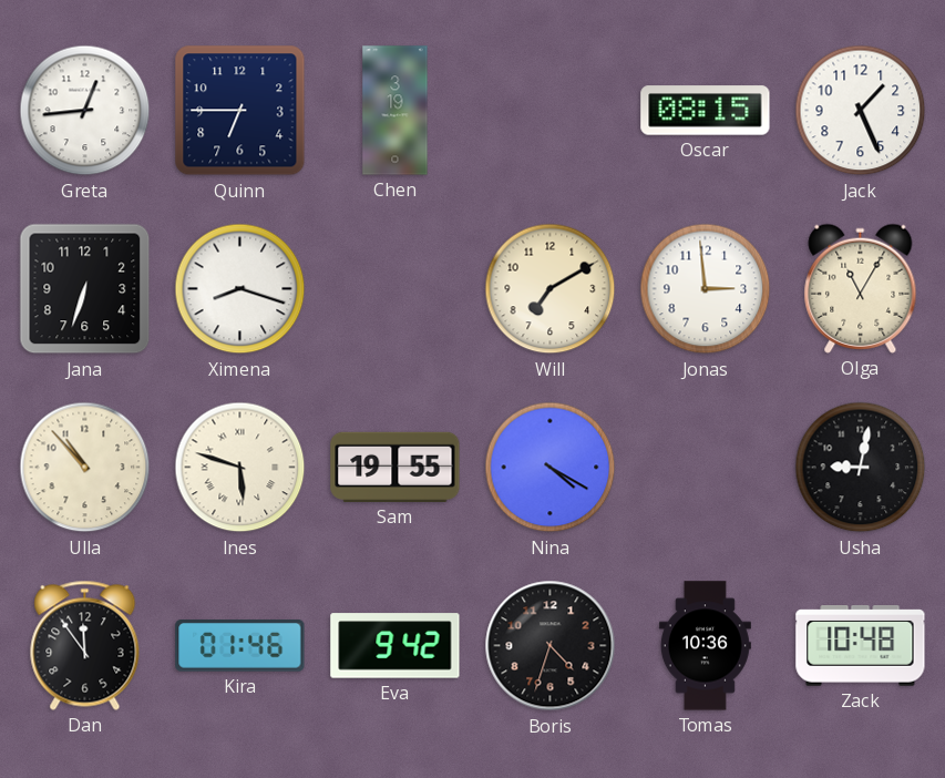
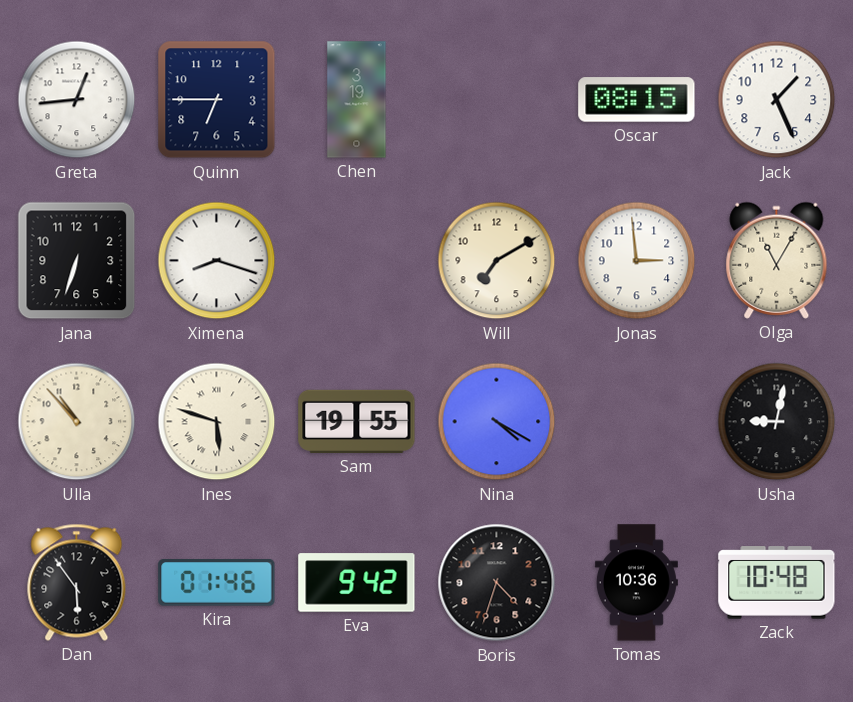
Dan: 11:54 -> 5:54
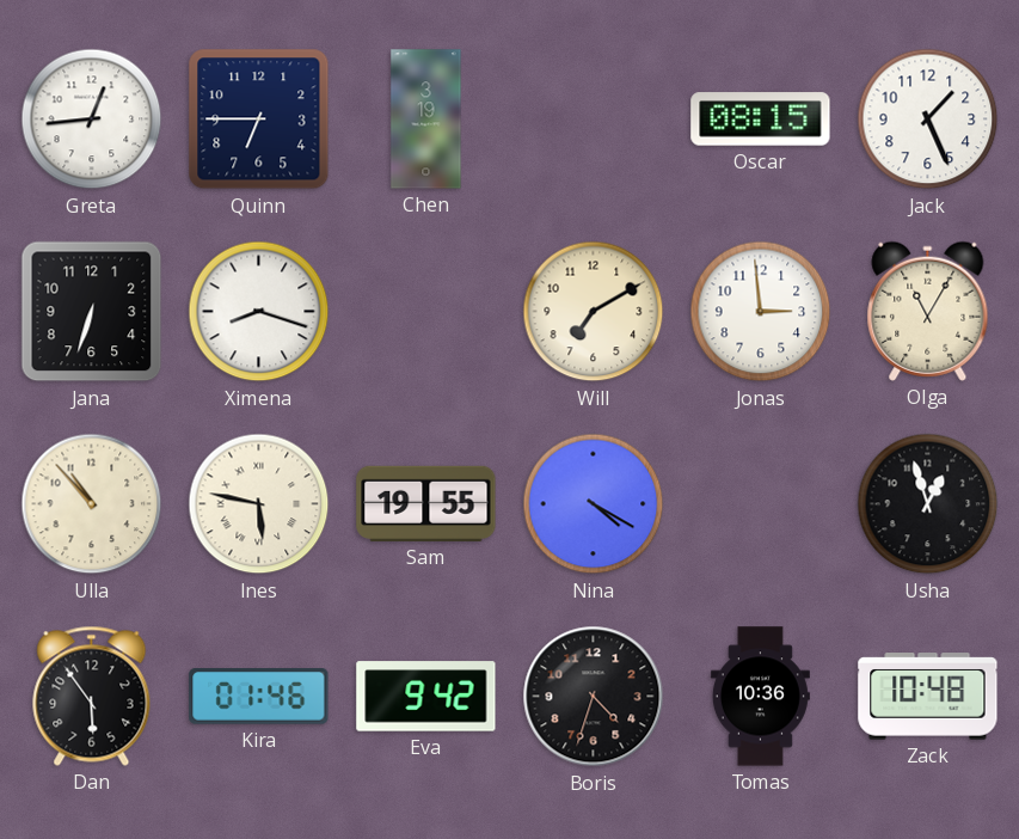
Ines: 5:48 -> 5:47
Usha: 9:02 -> 12:57
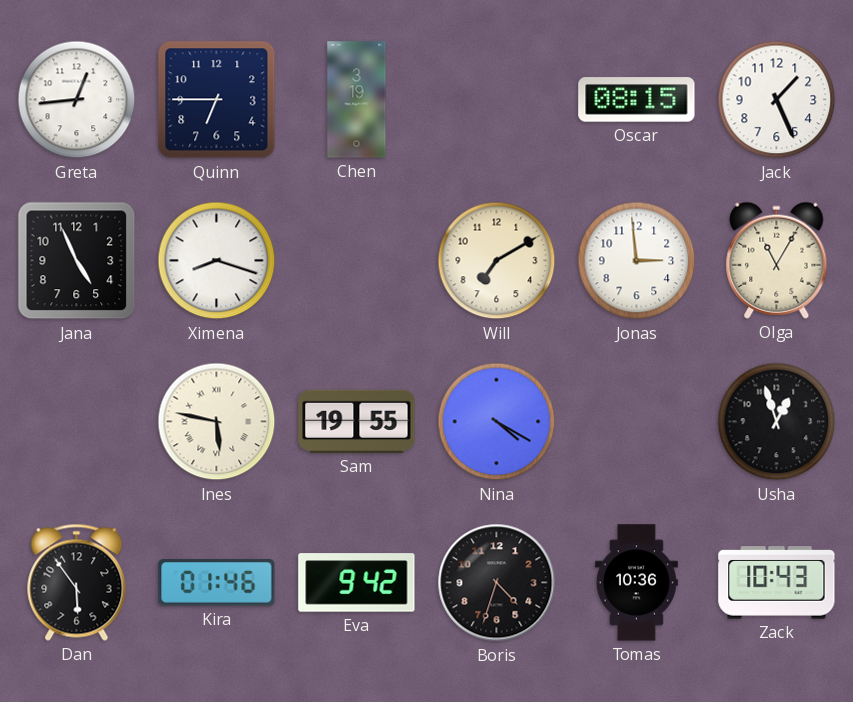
Jana: 6:33 -> 4:56
Ulla: 10:53 -> none
Zack: 10:48 -> 10:43
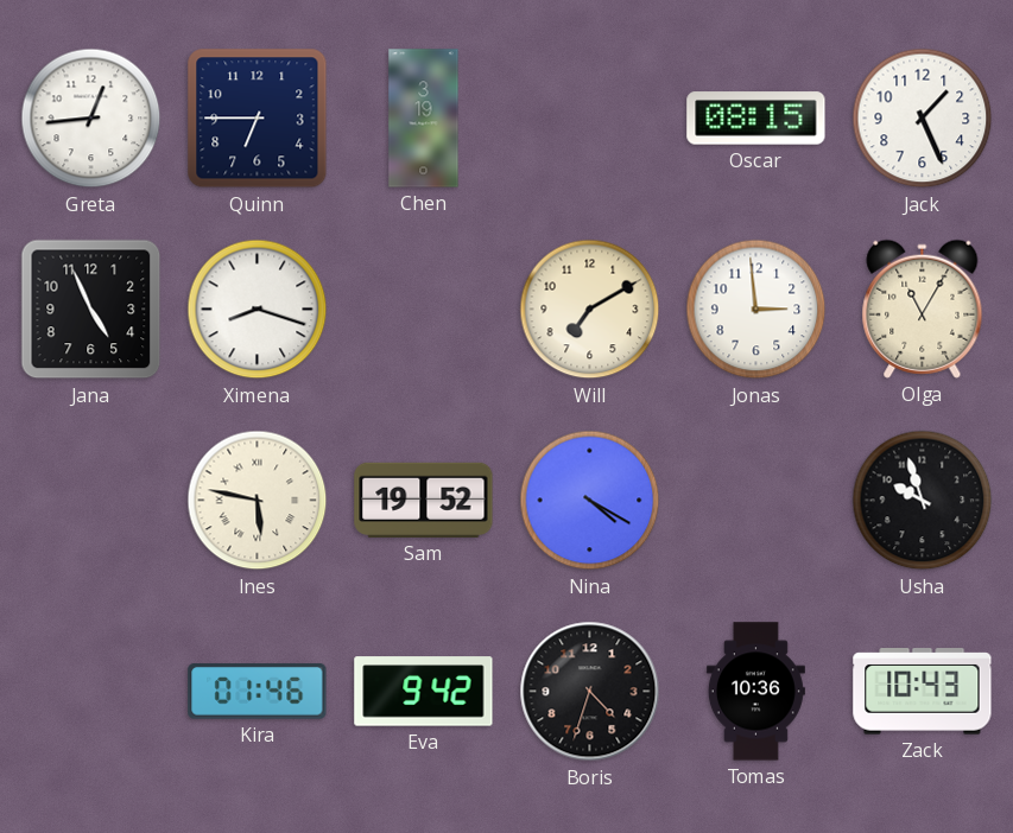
Sam: 19:55 -> 19:52
Usha: 12:57 -> 9:57
Dan: 5:54 -> none
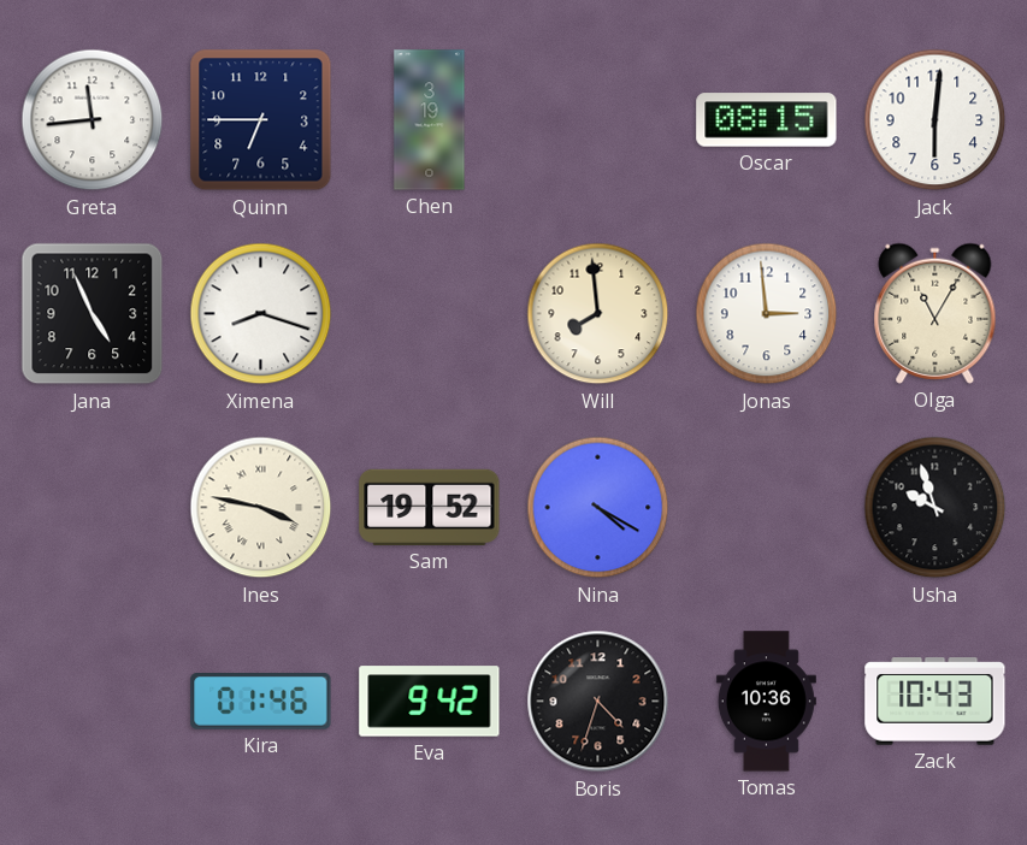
Greta: 12:44 -> 11:44
Jack: 1:26 -> 6:01
Will: 7:10 -> 7:59
Ines: 5:47 -> 3:47
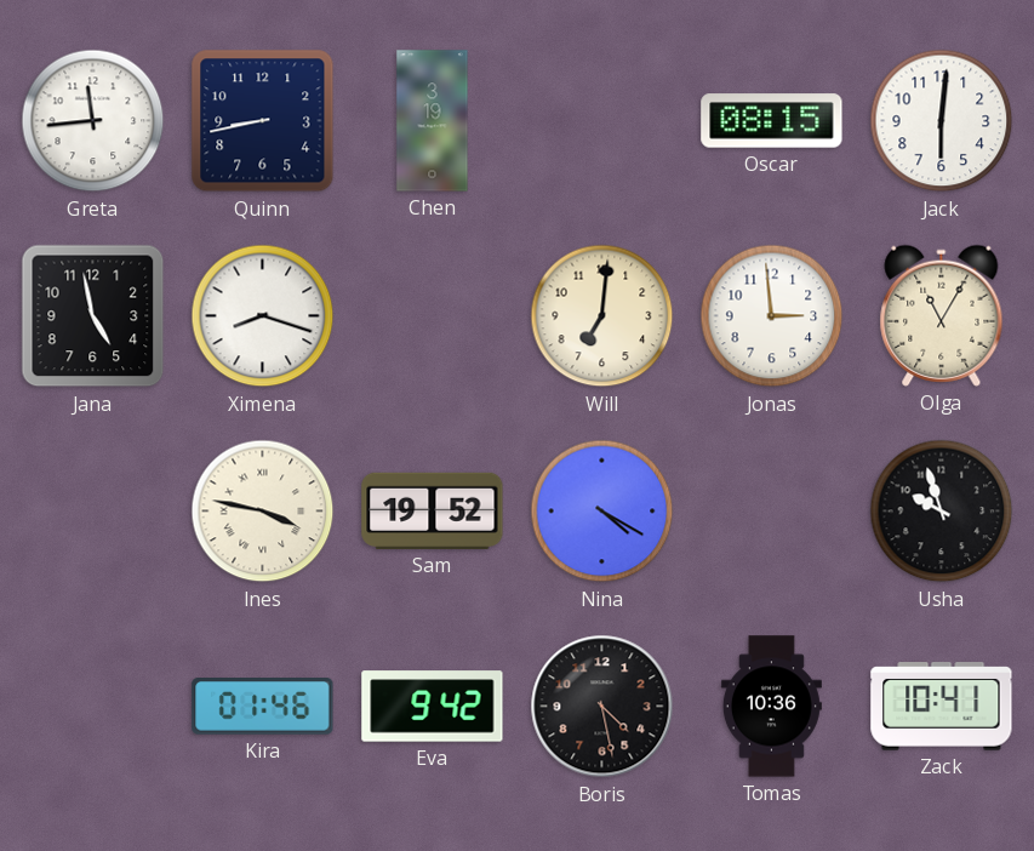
Quinn: 6:45 -> 8:43
Jana: 4:56 -> 4:58
Will: 7:59 -> 7:01
Boris: 4:33 -> 4:28
Zack: 10:43 -> 10:41
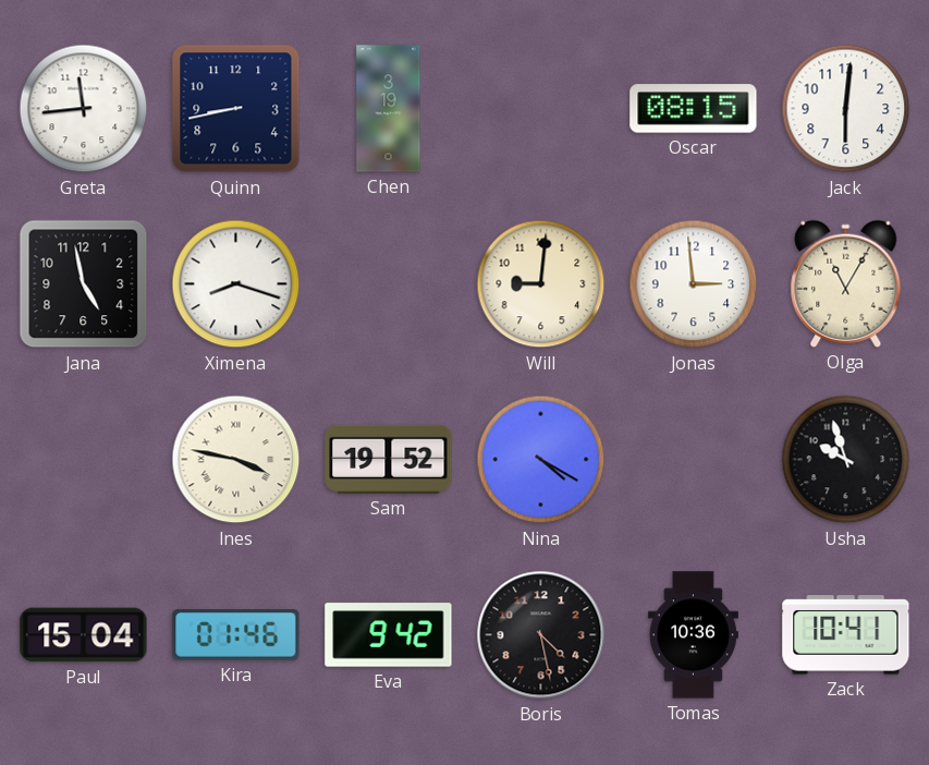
Will: 7:01 -> 9:01
Paul: none -> 15:04
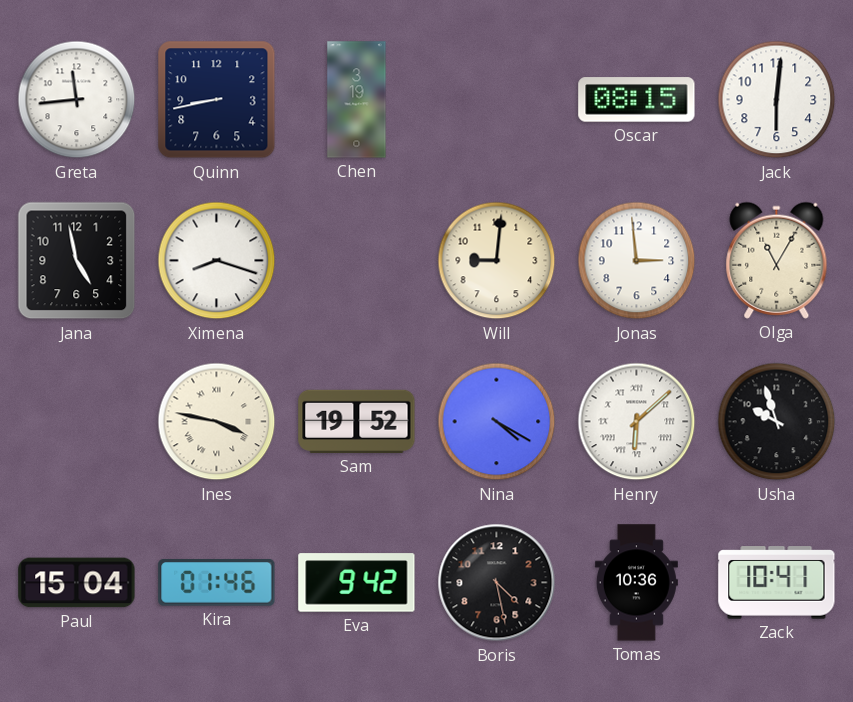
Henry: none -> 6:08
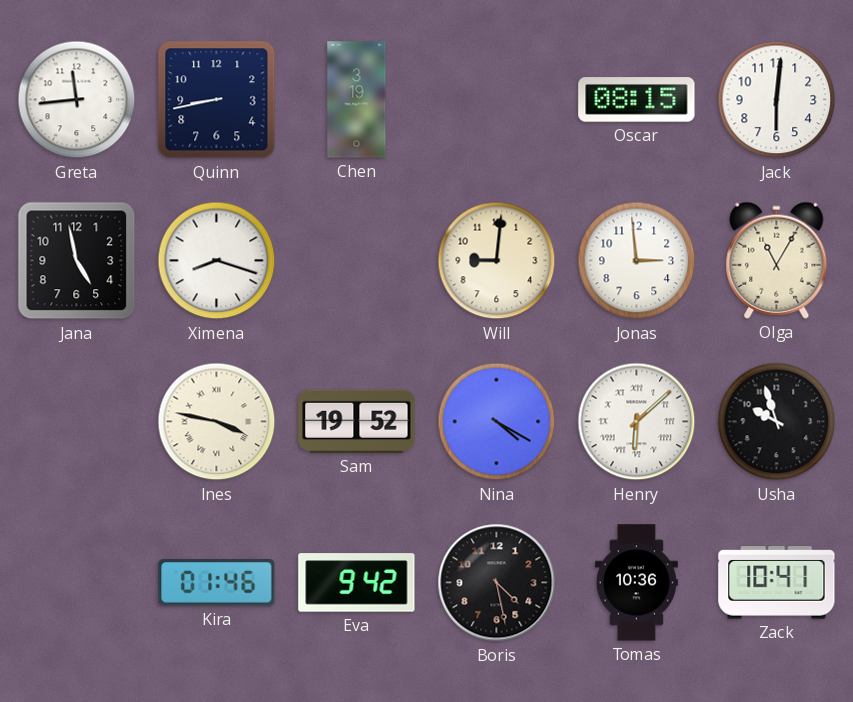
Paul: 15:04 -> none
